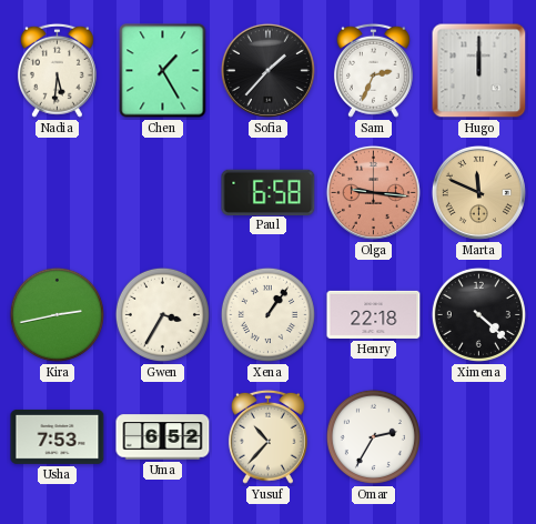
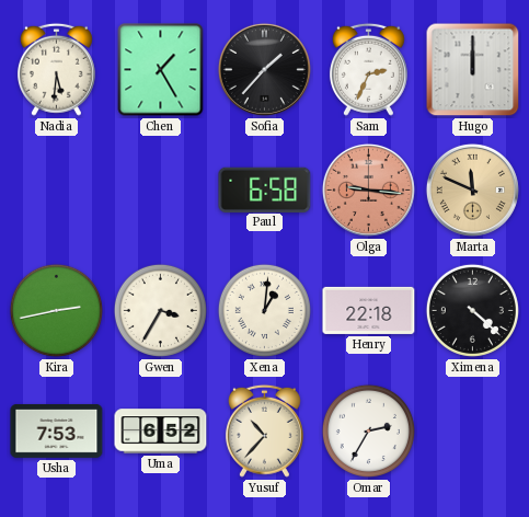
Xena: 1:06 -> 1:01
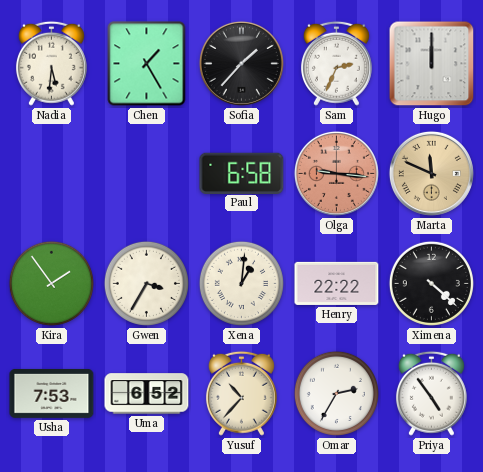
Kira: 2:43 -> 1:54
Henry: 22:18 -> 22:22
Priya: none -> 4:54
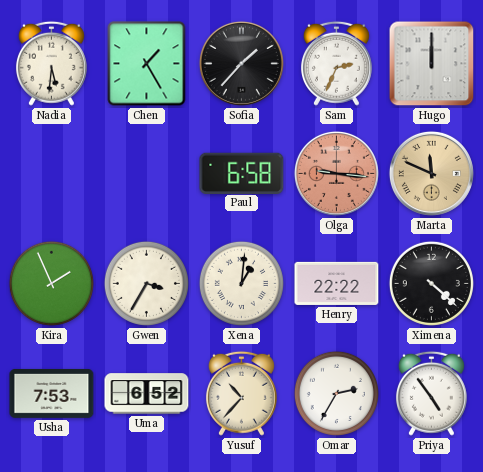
Kira: 1:54 -> 1:56
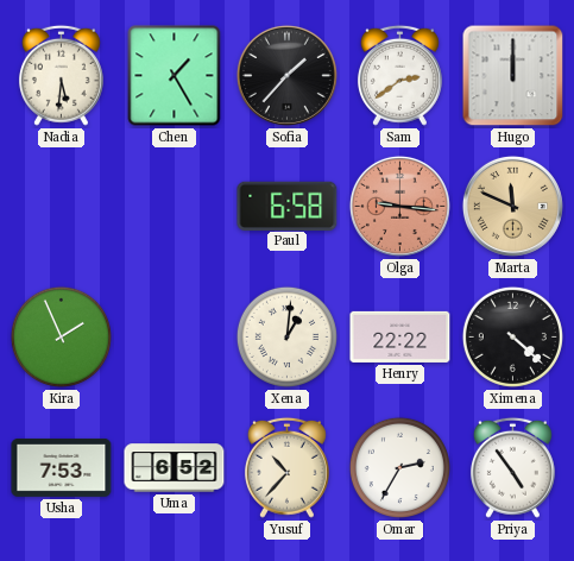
Sam: 2:34 -> 2:39
Gwen: 3:35 -> none
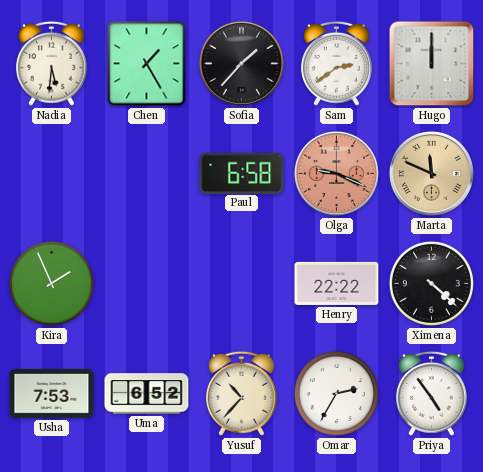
Olga: 9:16 -> 9:19
Xena: 1:01 -> none
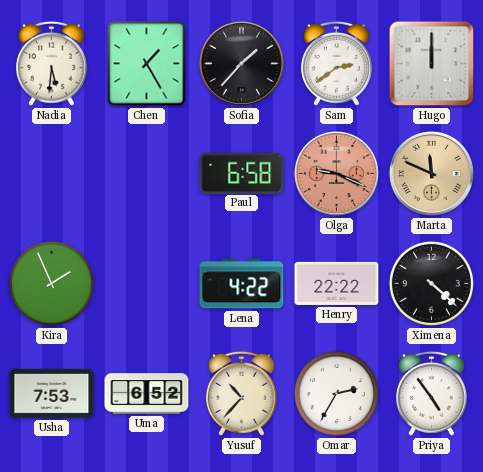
Lena: none -> 4:22
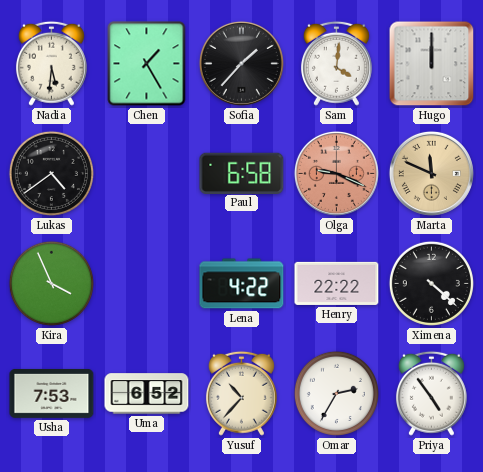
Sam: 2:39 -> 4:01
Lukas: none -> 4:39
Kira: 1:56 -> 3:56
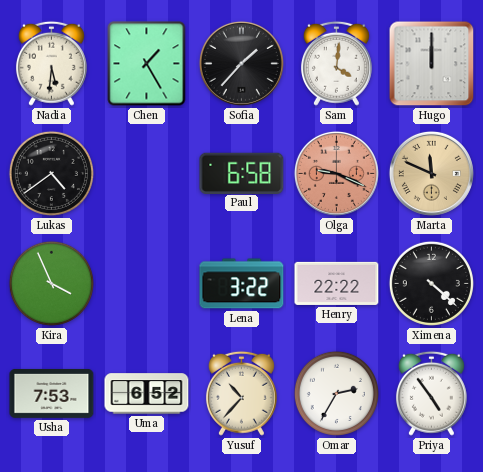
Lena: 4:22 -> 3:22
